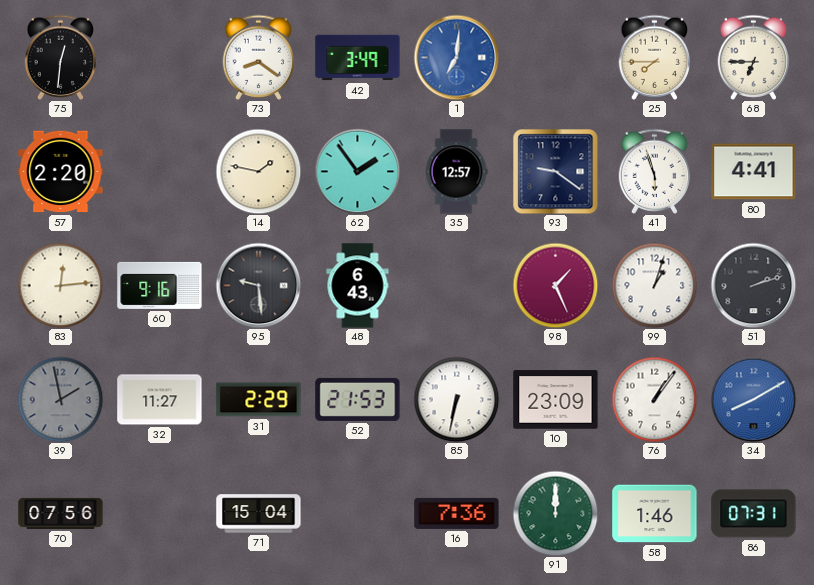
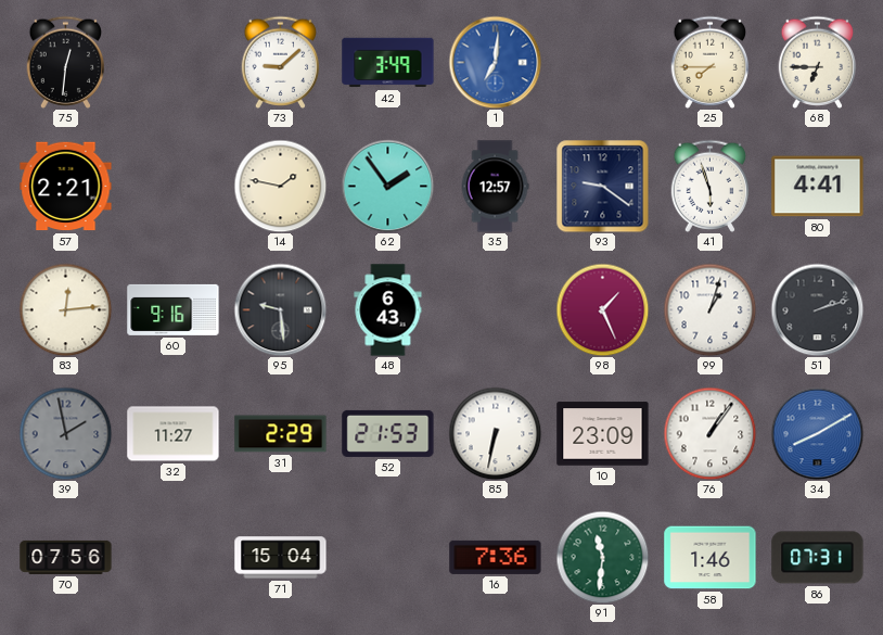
73: 8:21 -> 9:08
57: 2:20 -> 2:21
91: 12:00 -> 11:31
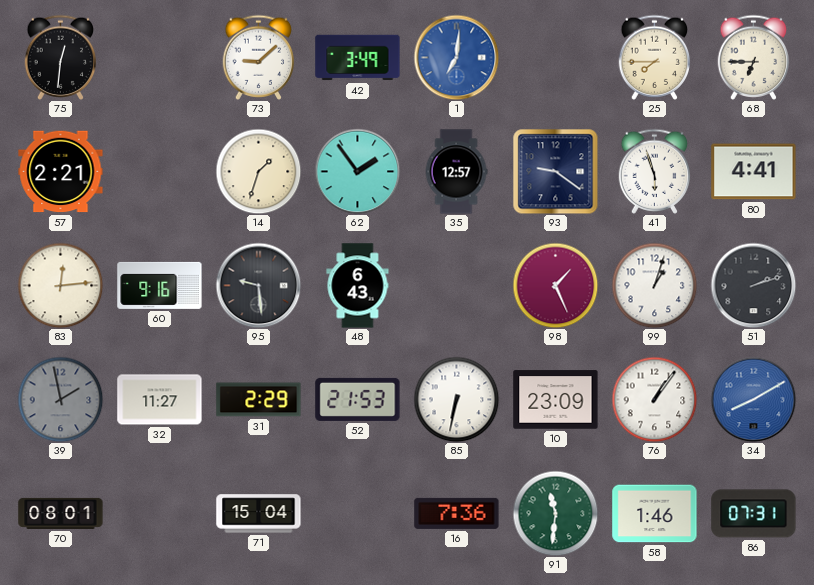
14: 1:47 -> 1:33
70: 07:56 -> 08:01
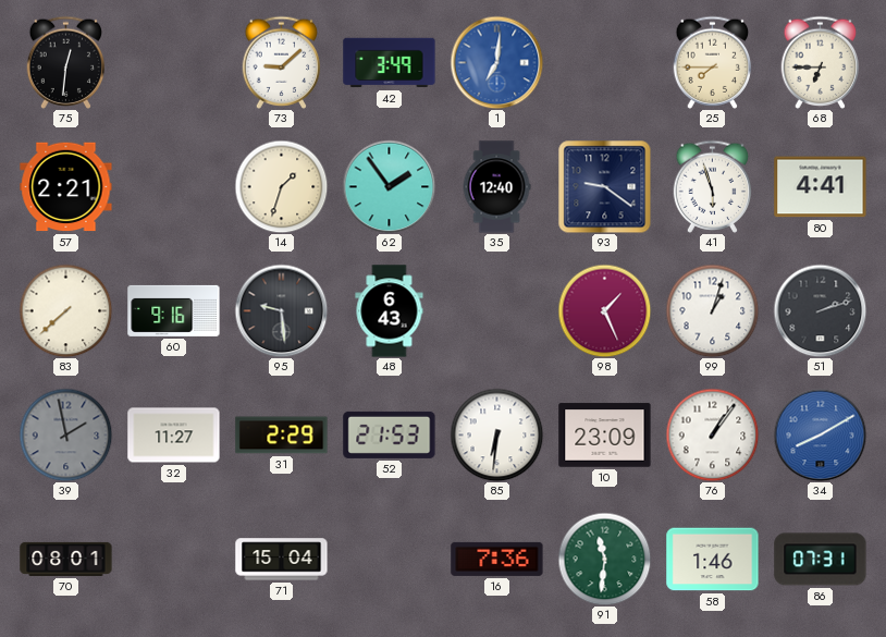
35: 12:57 -> 12:40
83: 12:14 -> 7:38
85: 6:32 -> 6:31
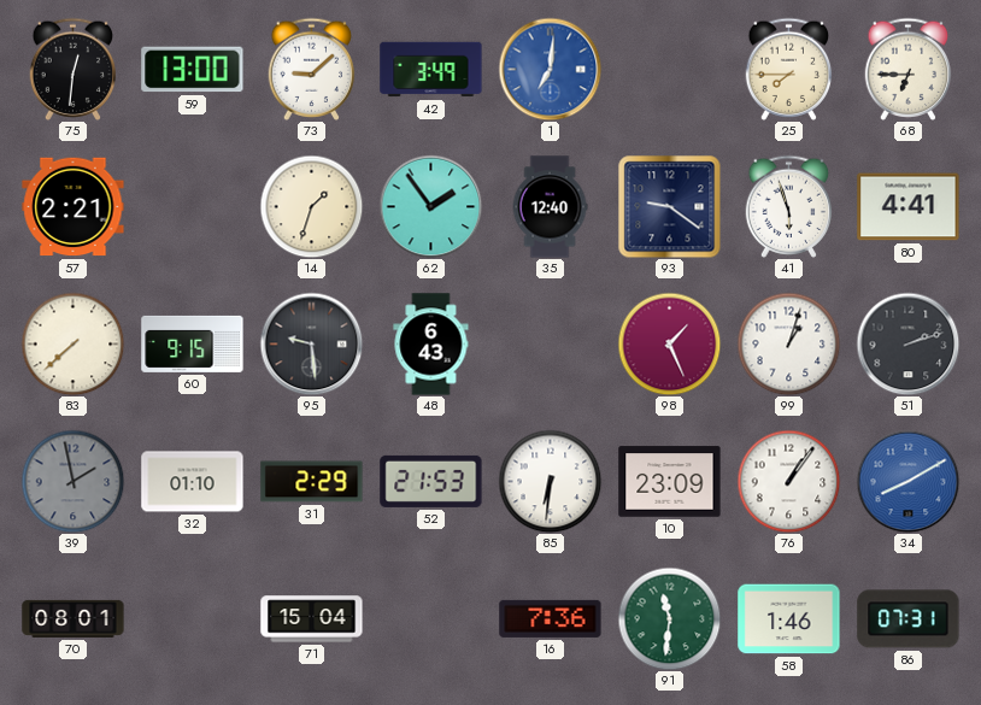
59: none -> 13:00
60: 9:16 -> 9:15
32: 11:27 -> 01:10
